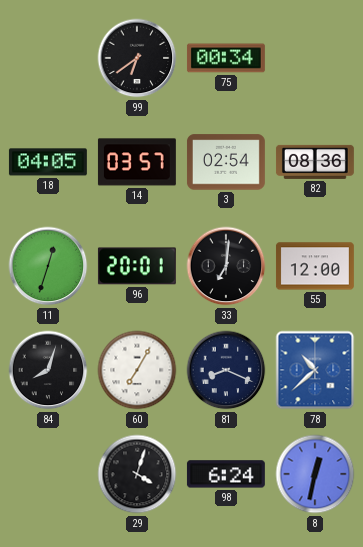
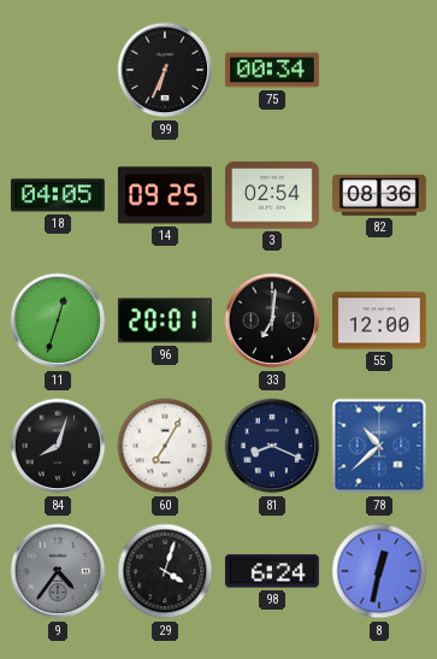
99: 6:39 -> 6:34
14: 03:57 -> 09:25
9: none -> 4:36
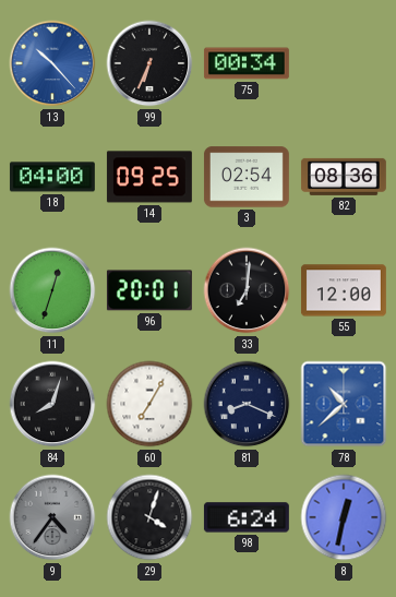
13: none -> 10:23
18: 04:05 -> 04:00
